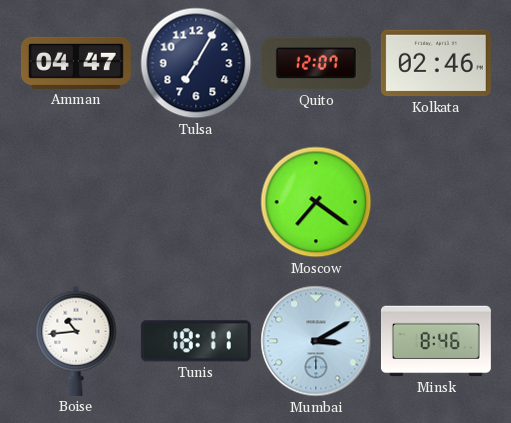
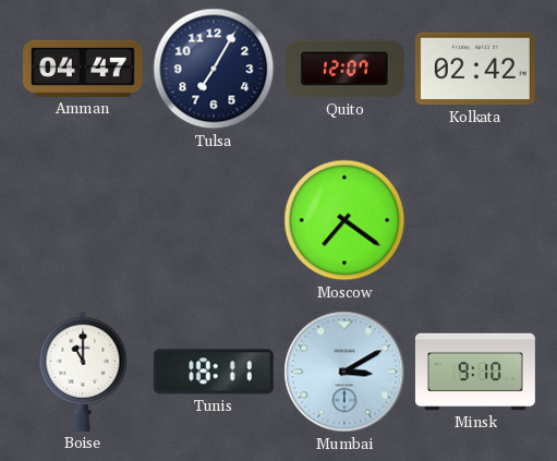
Kolkata: 02:46 -> 02:42
Boise: 10:44 -> 11:00
Minsk: 8:46 -> 9:10
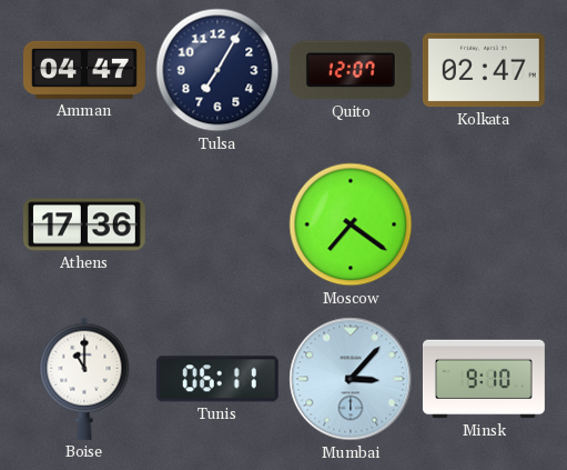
Kolkata: 02:42 -> 02:47
Athens: none -> 17:36
Tunis: 18:11 -> 06:11
Mumbai: 3:10 -> 3:07
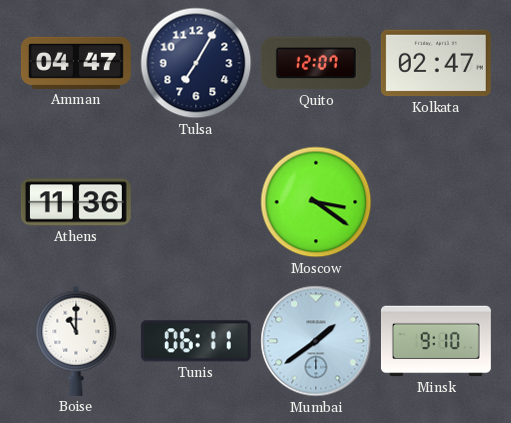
Athens: 17:36 -> 11:36
Moscow: 7:21 -> 3:21
Mumbai: 3:07 -> 1:39
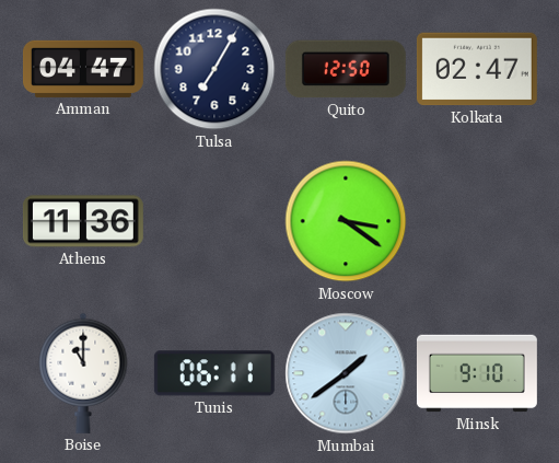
Quito: 12:07 -> 12:50
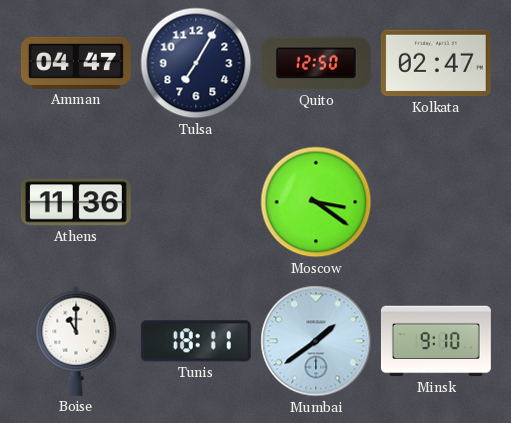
Tunis: 06:11 -> 18:11
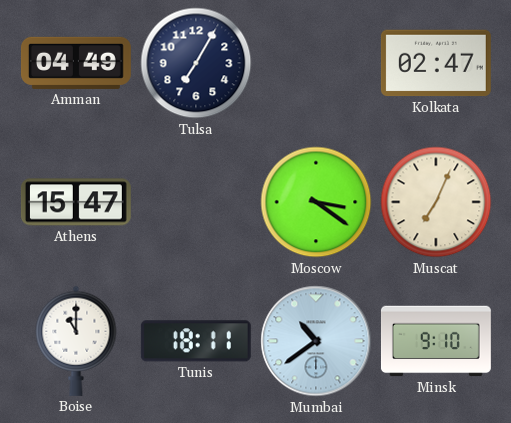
Amman: 04:47 -> 04:49
Quito: 12:50 -> none
Athens: 11:36 -> 15:47
Muscat: none -> 7:04
Mumbai: 1:39 -> 10:39
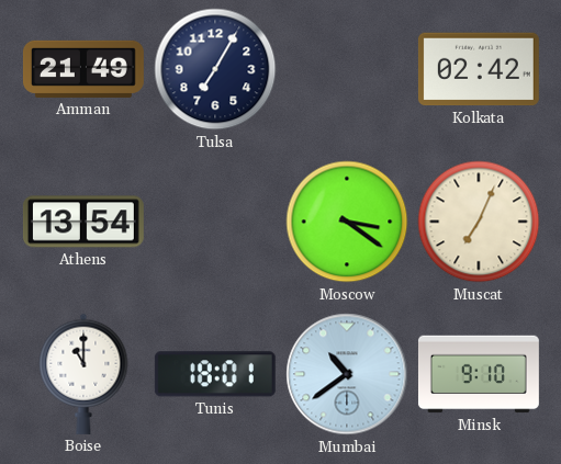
Amman: 04:49 -> 21:49
Kolkata: 02:47 -> 02:42
Athens: 15:47 -> 13:54
Tunis: 18:11 -> 18:01
